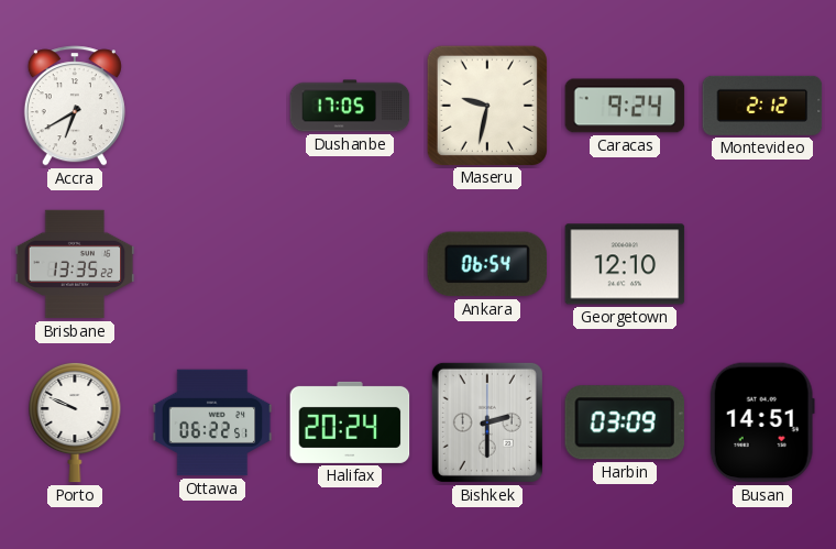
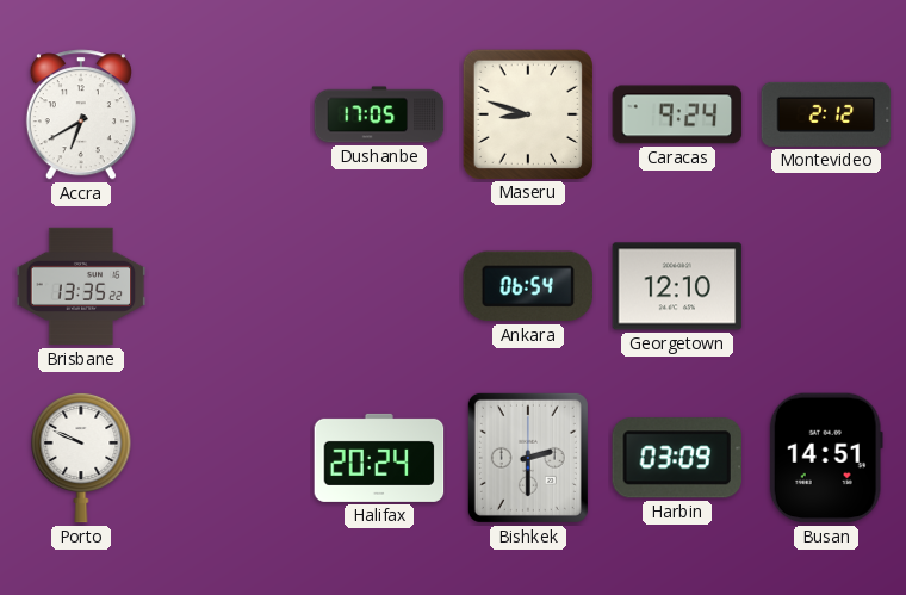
Maseru: 9:32 -> 8:48
Ottawa: 06:22 -> none
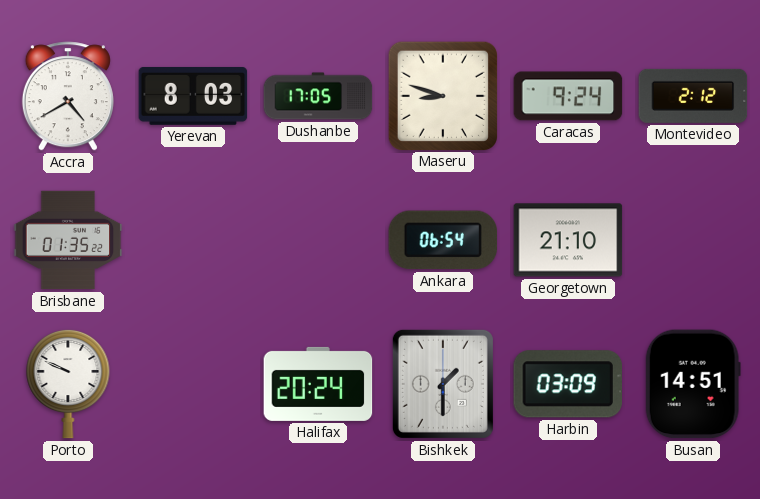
Accra: 6:40 -> 4:40
Yerevan: none -> 8:03
Brisbane: 13:35 -> 01:35
Georgetown: 12:10 -> 21:10
Bishkek: 2:30 -> 1:30
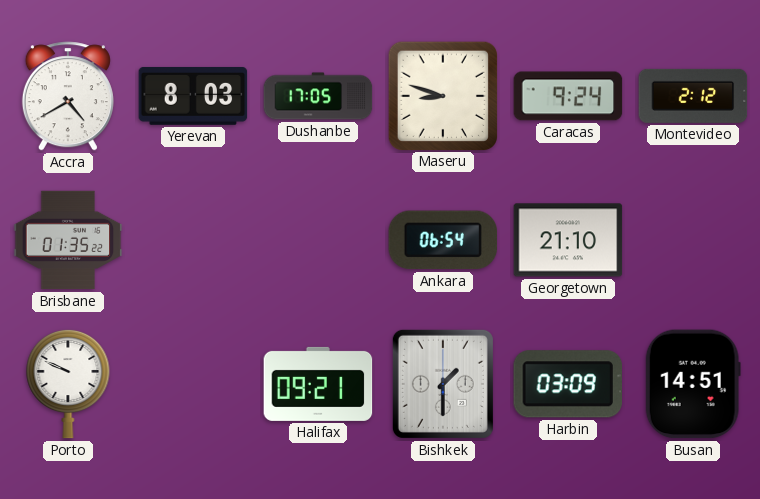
Halifax: 20:24 -> 09:21
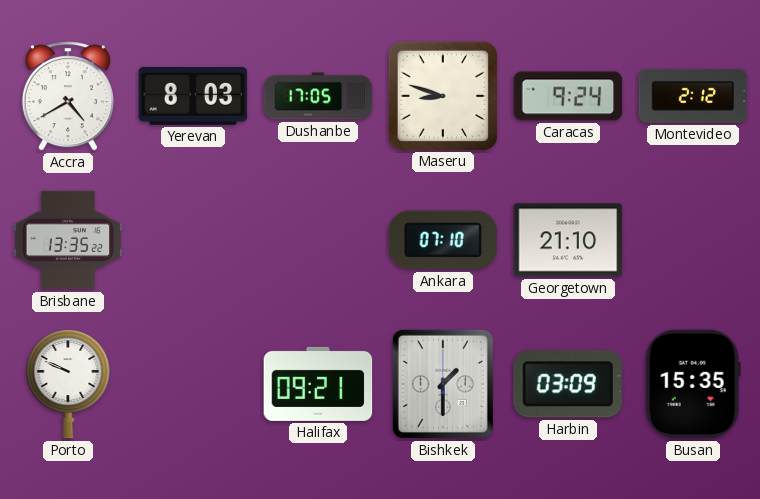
Brisbane: 01:35 -> 13:35
Ankara: 06:54 -> 07:10
Busan: 14:51 -> 15:35
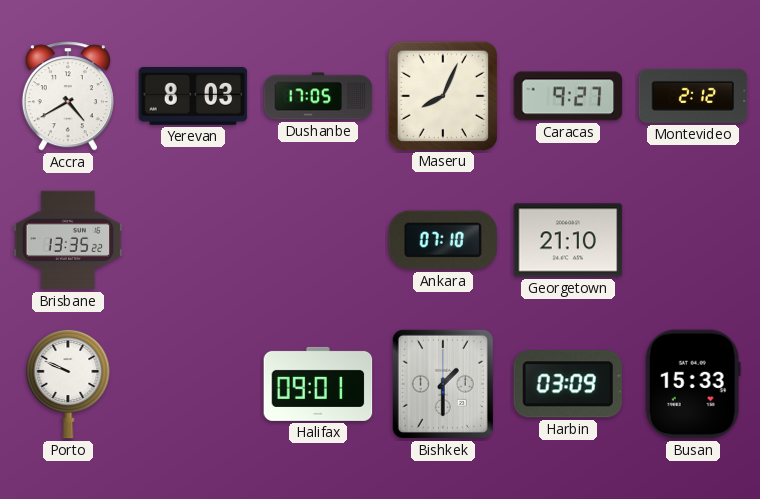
Maseru: 8:48 -> 8:04
Caracas: 9:24 -> 9:27
Halifax: 09:21 -> 09:01
Busan: 15:35 -> 15:33
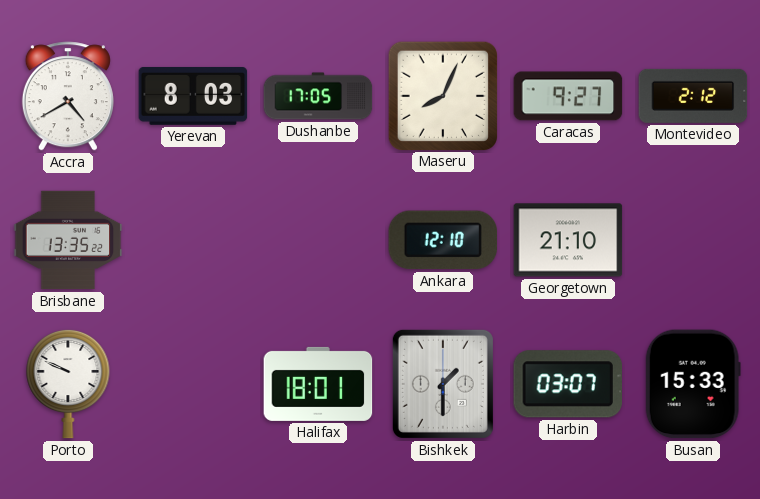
Ankara: 07:10 -> 12:10
Halifax: 09:01 -> 18:01
Harbin: 03:09 -> 03:07
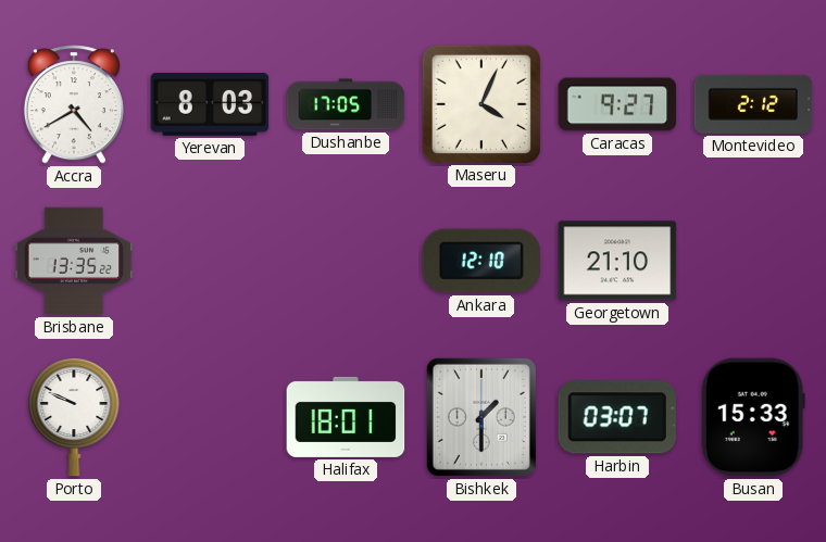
Maseru: 8:04 -> 4:04
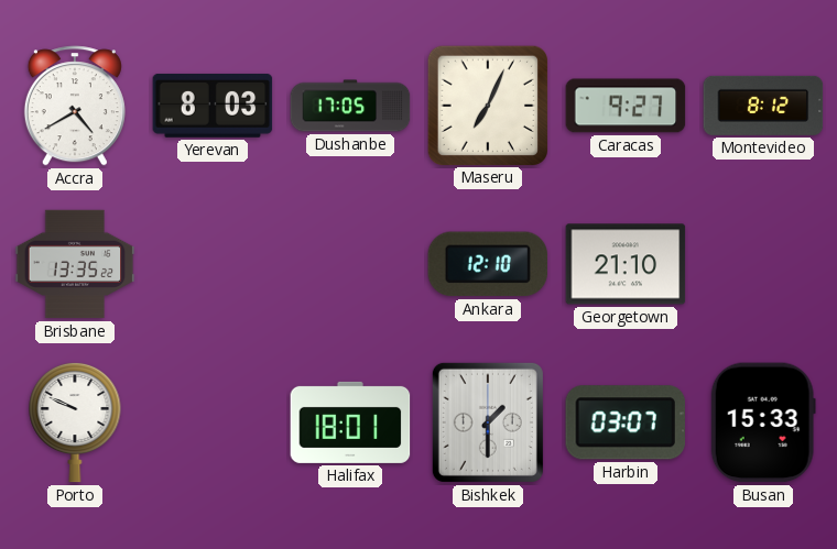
Maseru: 4:04 -> 7:04
Montevideo: 2:12 -> 8:12
